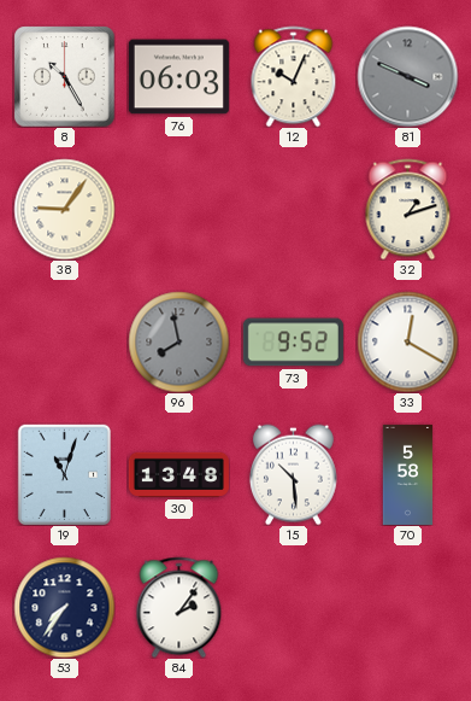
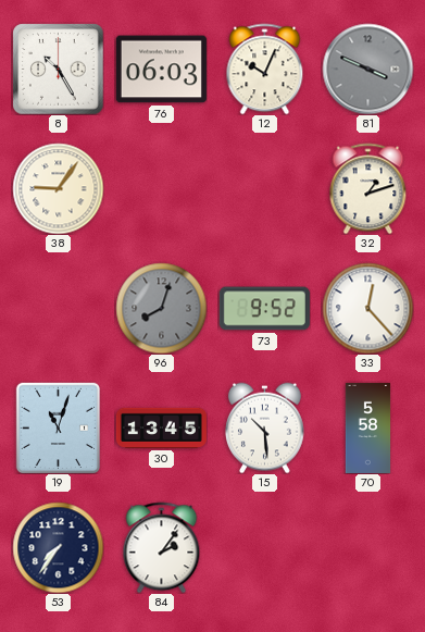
96: 7:58 -> 8:03
33: 12:20 -> 12:23
30: 13:48 -> 13:45
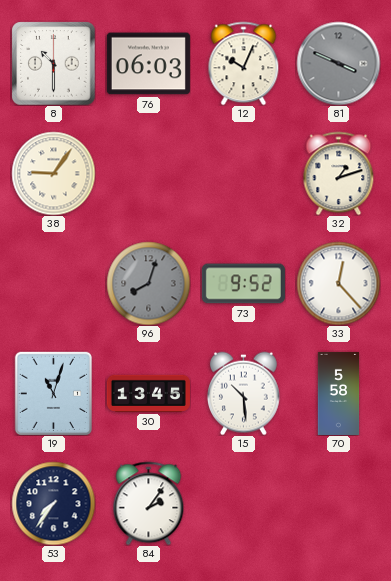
8: 10:25 -> 10:30
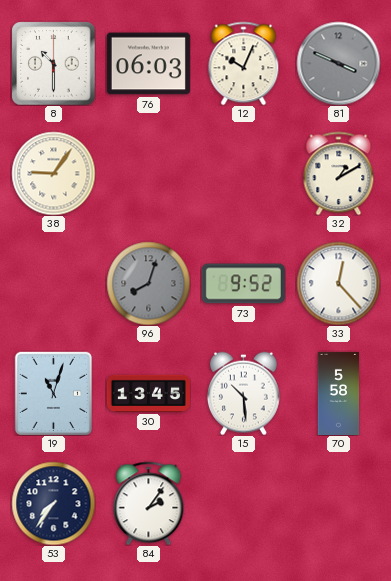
32: 1:12 -> 1:10
